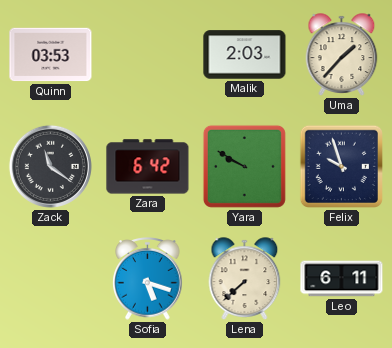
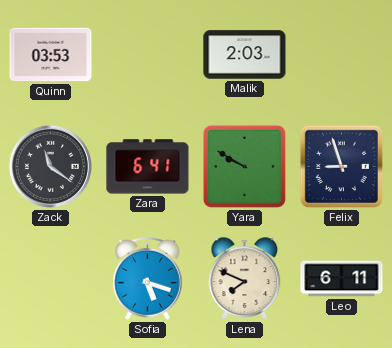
Uma: 1:37 -> none
Zara: 6:42 -> 6:41
Felix: 9:57 -> 8:57
Lena: 7:38 -> 7:49
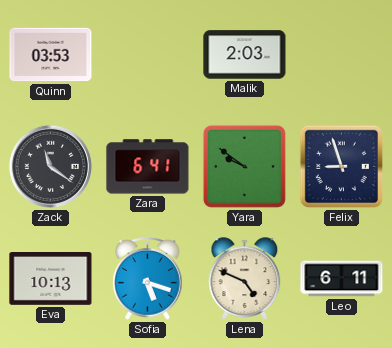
Yara: 9:50 -> 9:51
Eva: none -> 10:13
Lena: 7:49 -> 4:49
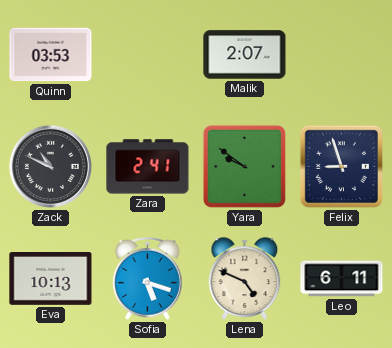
Malik: 2:03 -> 2:07
Zack: 11:21 -> 10:49
Zara: 6:41 -> 2:41
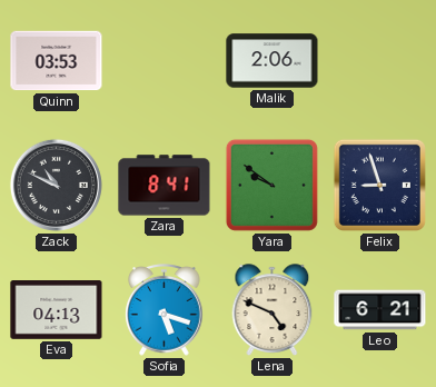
Malik: 2:07 -> 2:06
Zara: 2:41 -> 8:41
Eva: 10:13 -> 04:13
Leo: 6:11 -> 6:21
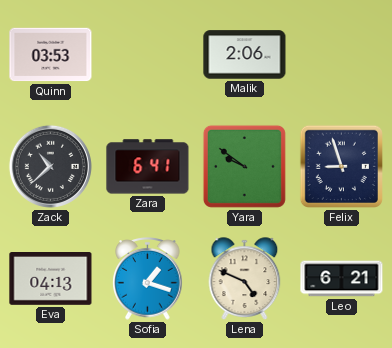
Zack: 10:49 -> 10:38
Zara: 8:41 -> 6:41
Sofia: 5:18 -> 1:18
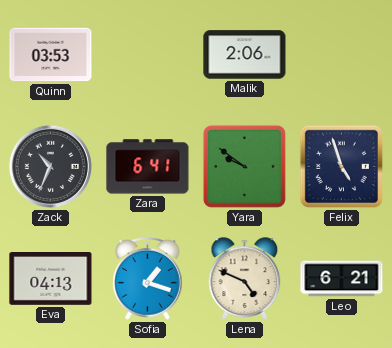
Zack: 10:38 -> 10:34
Felix: 8:57 -> 4:57
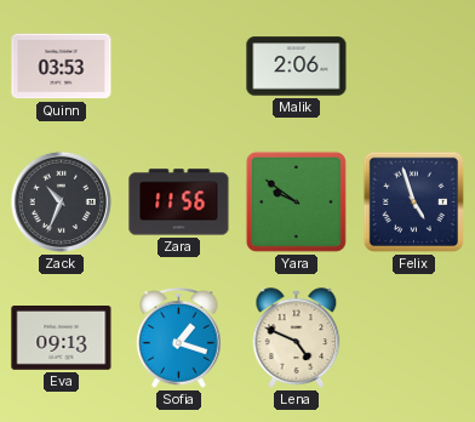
Zara: 6:41 -> 11:56
Eva: 04:13 -> 09:13
Leo: 6:21 -> none
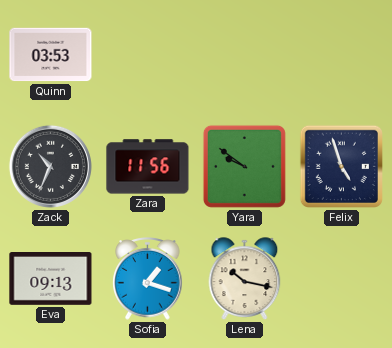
Malik: 2:06 -> none
Lena: 4:49 -> 10:17
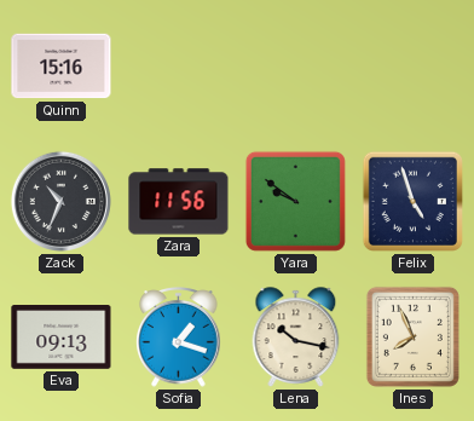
Quinn: 03:53 -> 15:16
Ines: none -> 7:56
